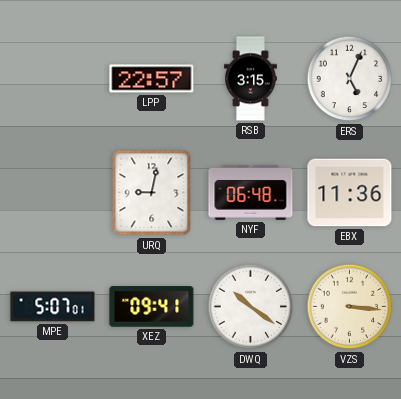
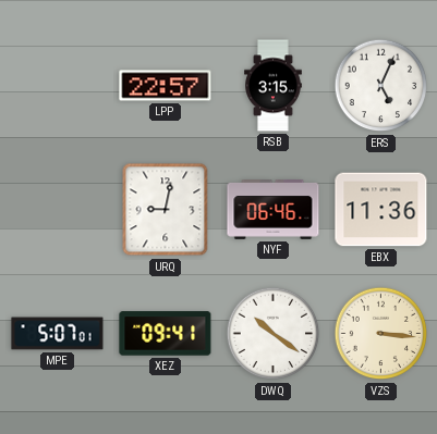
NYF: 06:48 -> 06:46
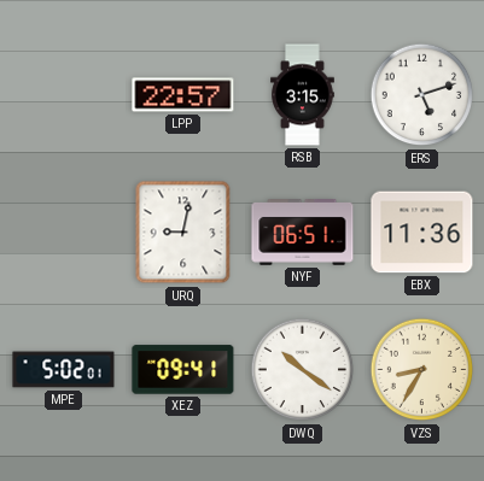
ERS: 5:04 -> 5:12
NYF: 06:46 -> 06:51
MPE: 5:07 -> 5:02
VZS: 3:16 -> 8:35
